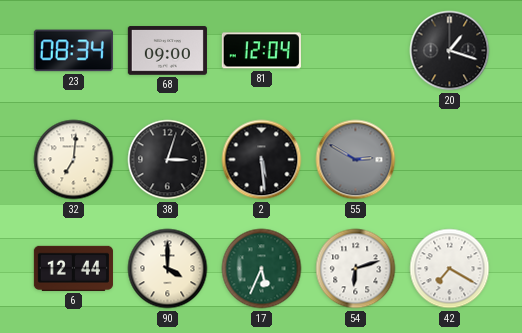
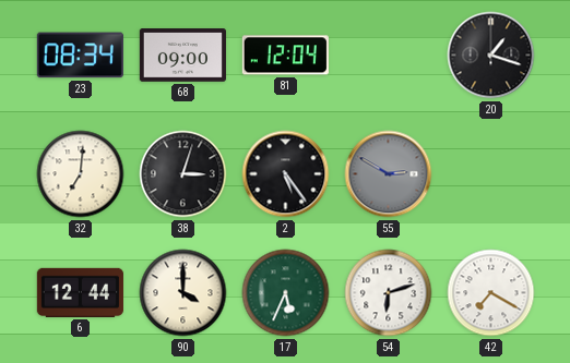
2: 5:29 -> 5:24
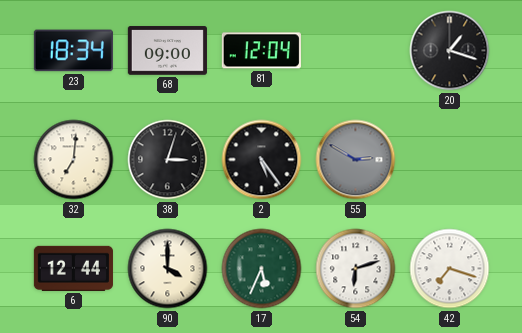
23: 08:34 -> 18:34
42: 7:20 -> 7:18
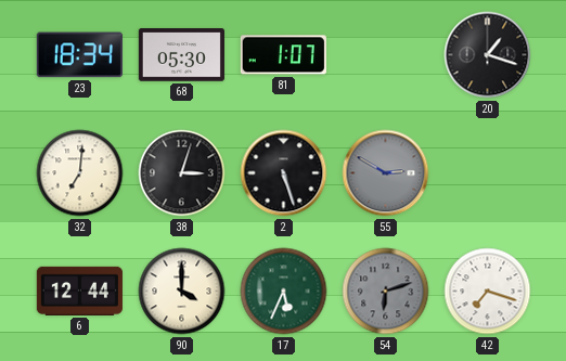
68: 09:00 -> 05:30
81: 12:04 -> 1:07
2: 5:24 -> 5:27
54 dial: white -> grey
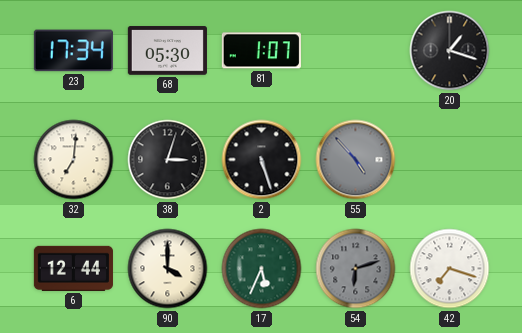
23: 18:34 -> 17:34
55: 2:50 -> 4:53
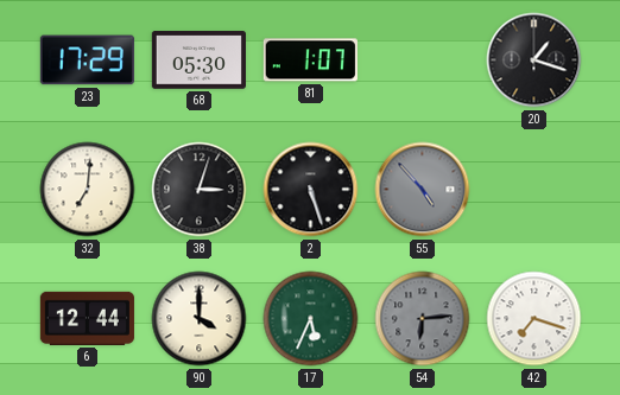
23: 17:34 -> 17:29
54: 6:12 -> 6:14
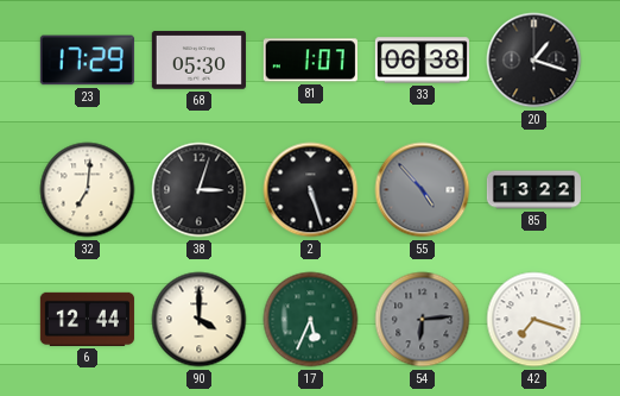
33: none -> 06:38
85: none -> 13:22
